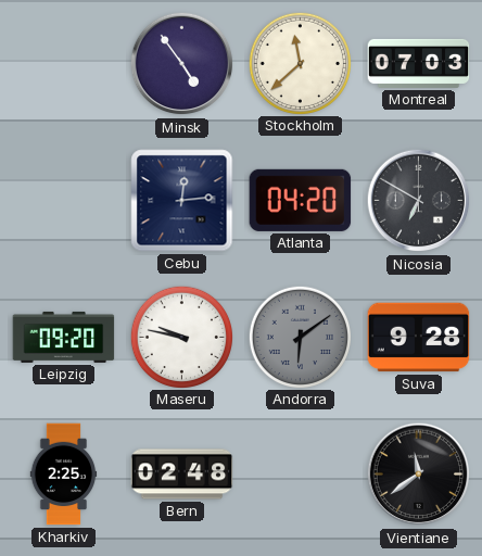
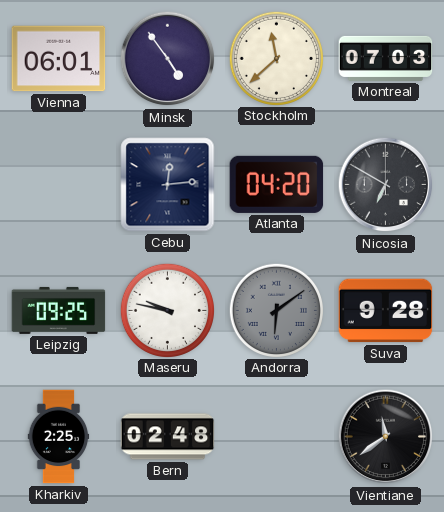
Vienna: none -> 06:01
Leipzig: 09:20 -> 09:25
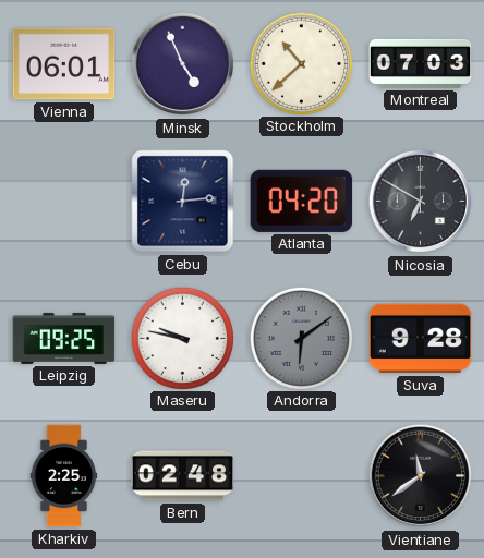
Minsk: 4:54 -> 4:56
Stockholm: 11:38 -> 10:38
